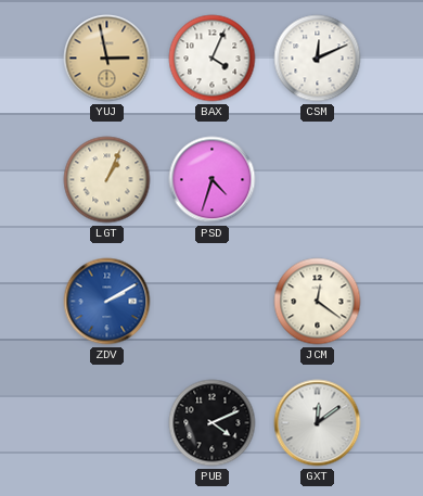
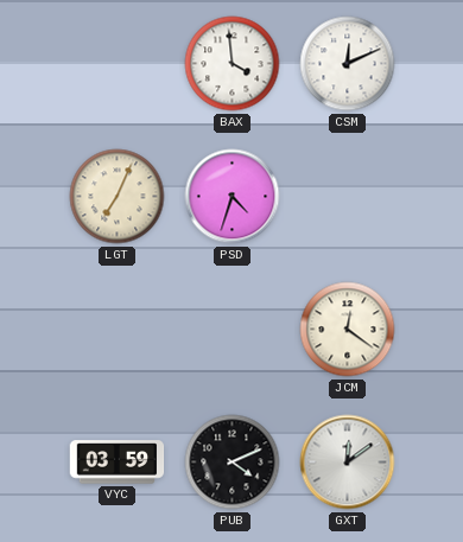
YUJ: 2:58 -> none
BAX: 4:04 -> 3:59
LGT: 1:04 -> 7:04
ZDV: 2:10 -> none
VYC: none -> 03:59
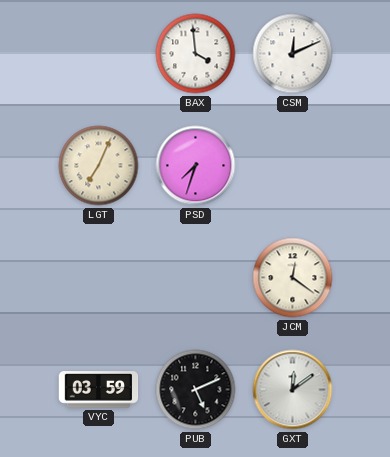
PSD: 4:33 -> 7:33
PUB: 4:11 -> 5:11
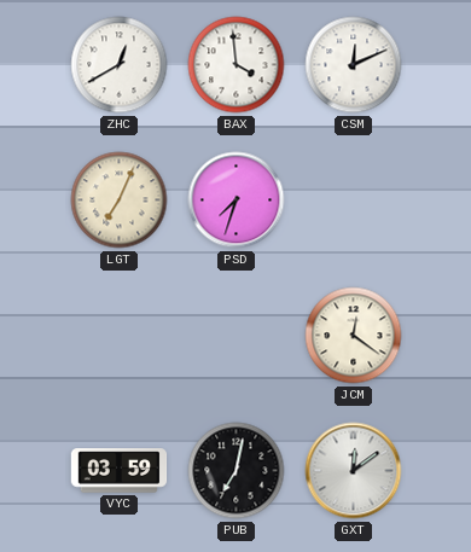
ZHC: none -> 12:40
PUB: 5:11 -> 7:02
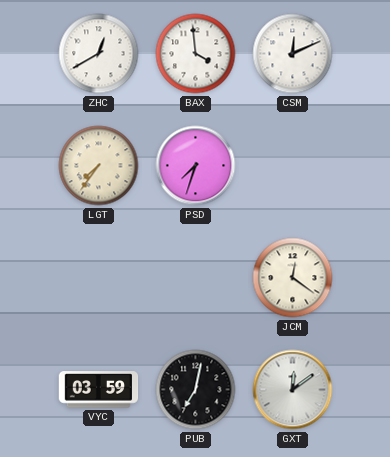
LGT: 7:04 -> 7:36
